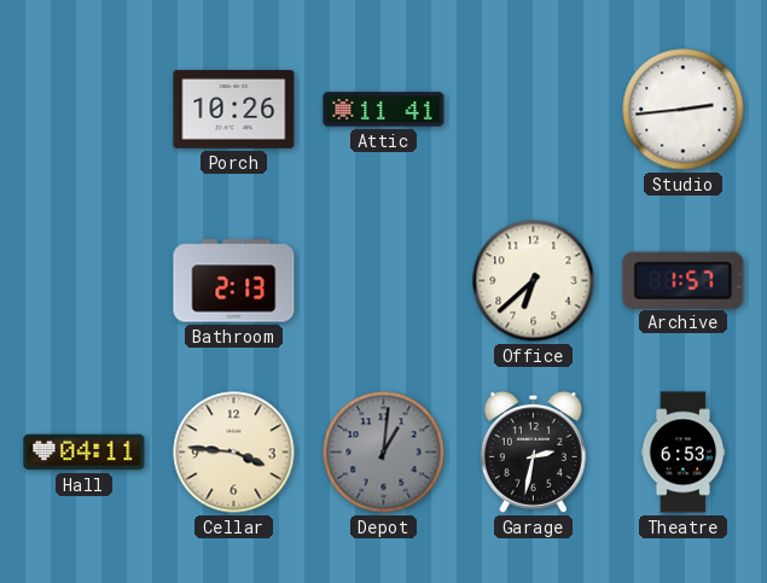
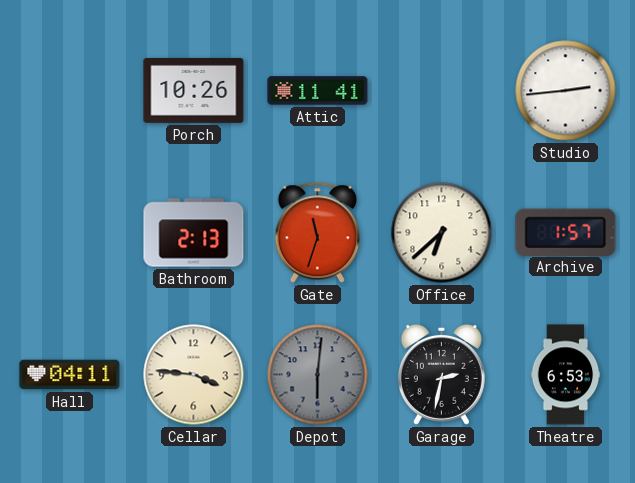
Gate: none -> 11:33
Depot: 1:01 -> 6:01
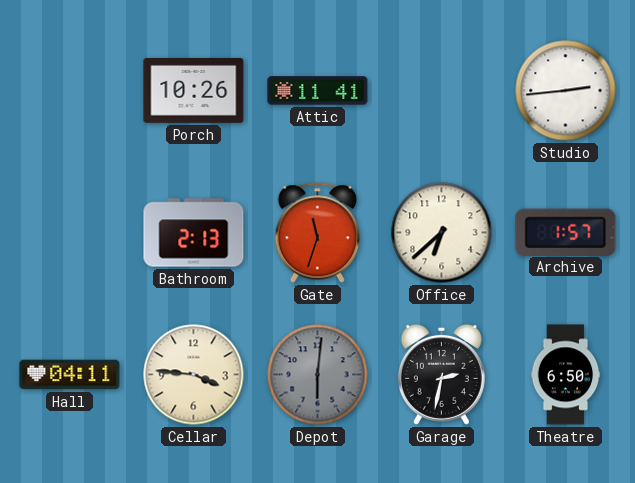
Theatre: 6:53 -> 6:50
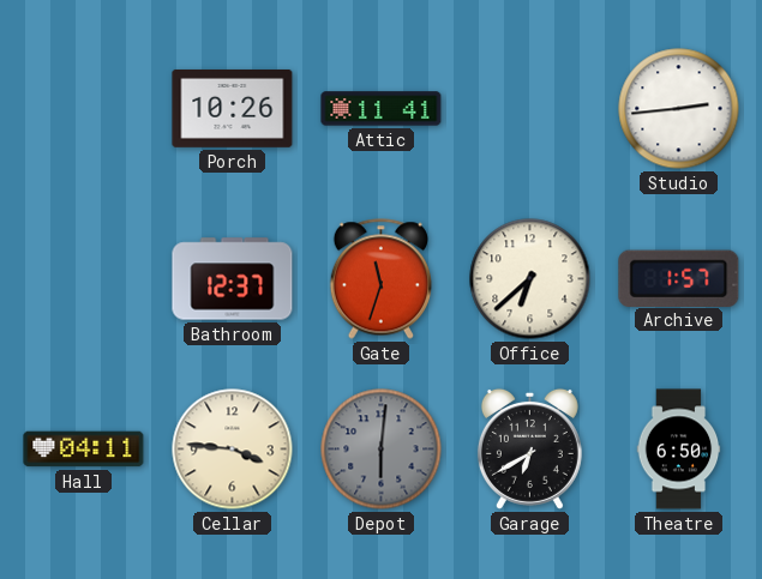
Bathroom: 2:13 -> 12:37
Garage: 2:32 -> 6:40
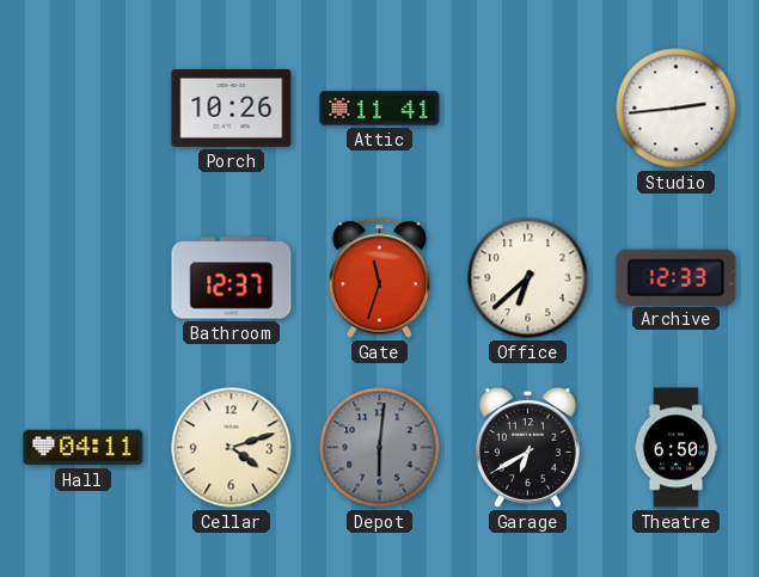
Archive: 1:57 -> 12:33
Cellar: 3:46 -> 4:12
